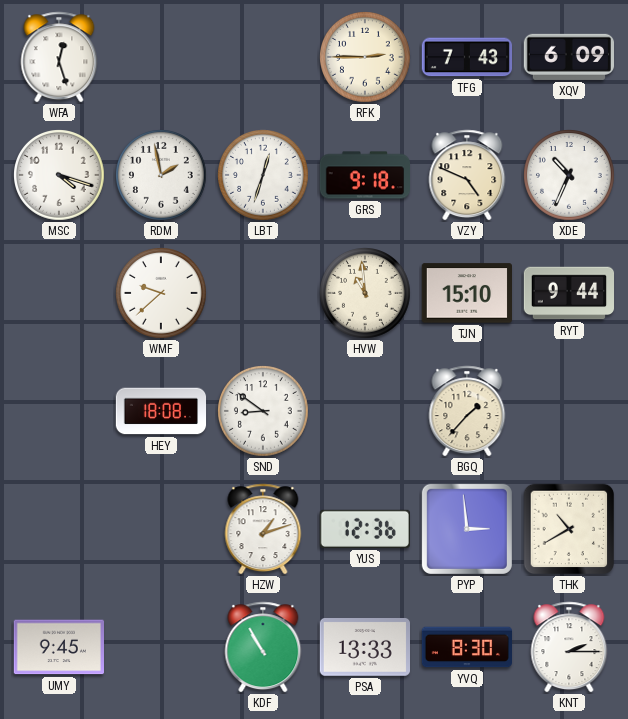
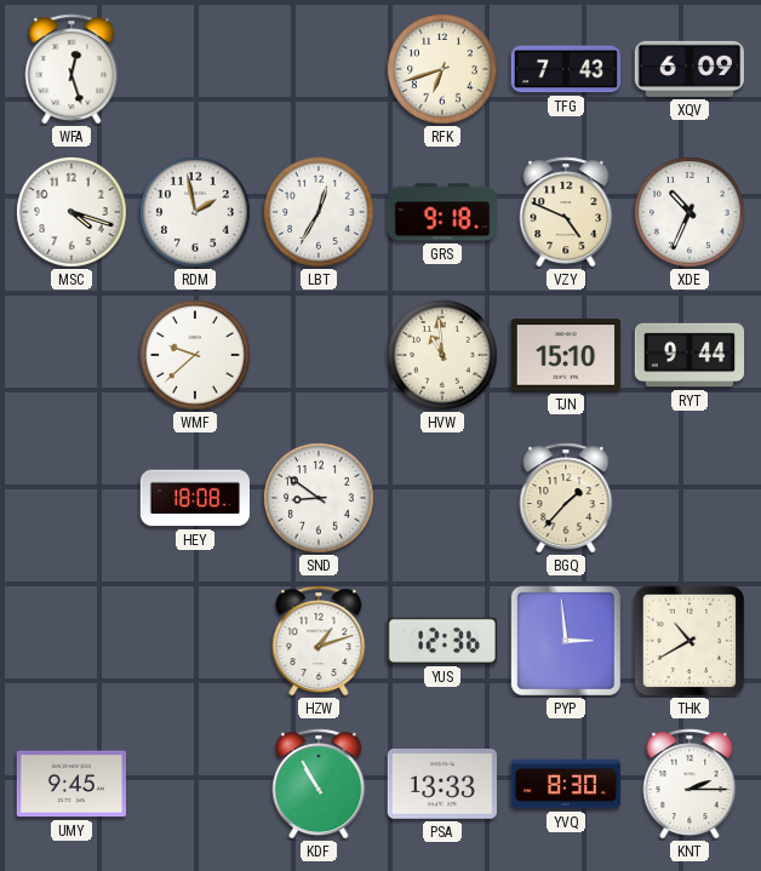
RFK: 2:45 -> 6:42
LBT: 12:33 -> 12:35
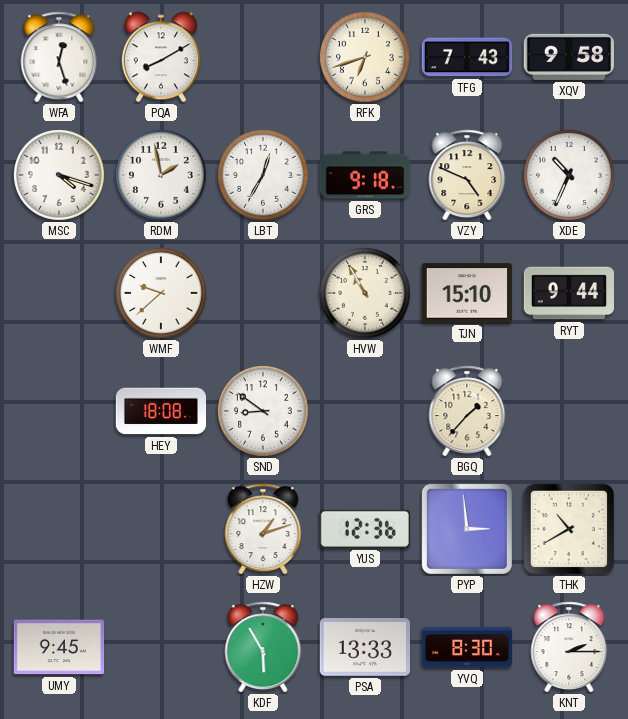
PQA: none -> 8:10
XQV: 6:09 -> 9:58
HVW: 10:59 -> 10:55
KDF: 10:55 -> 5:55
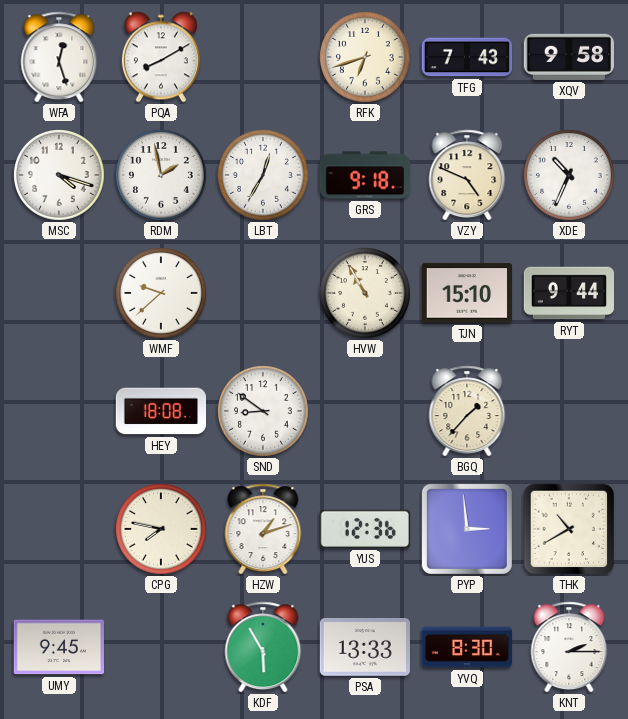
CPG: none -> 7:47
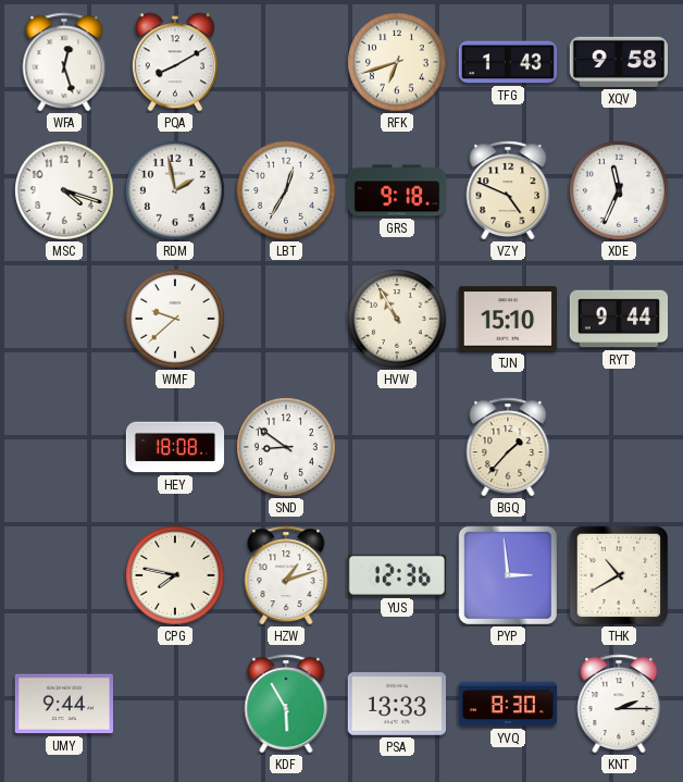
TFG: 7:43 -> 1:43
XDE: 10:34 -> 11:34
UMY: 9:45 -> 9:44
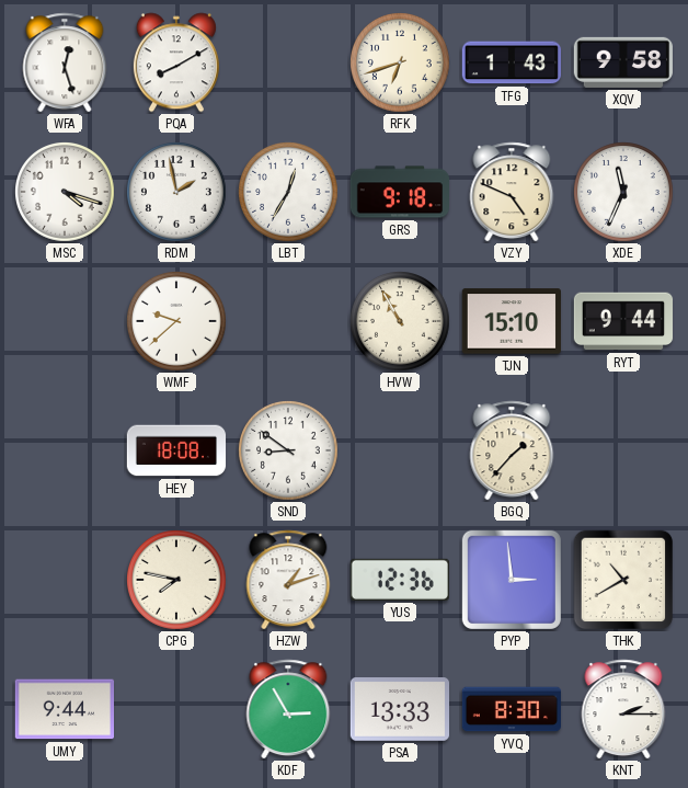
KDF: 5:55 -> 2:55
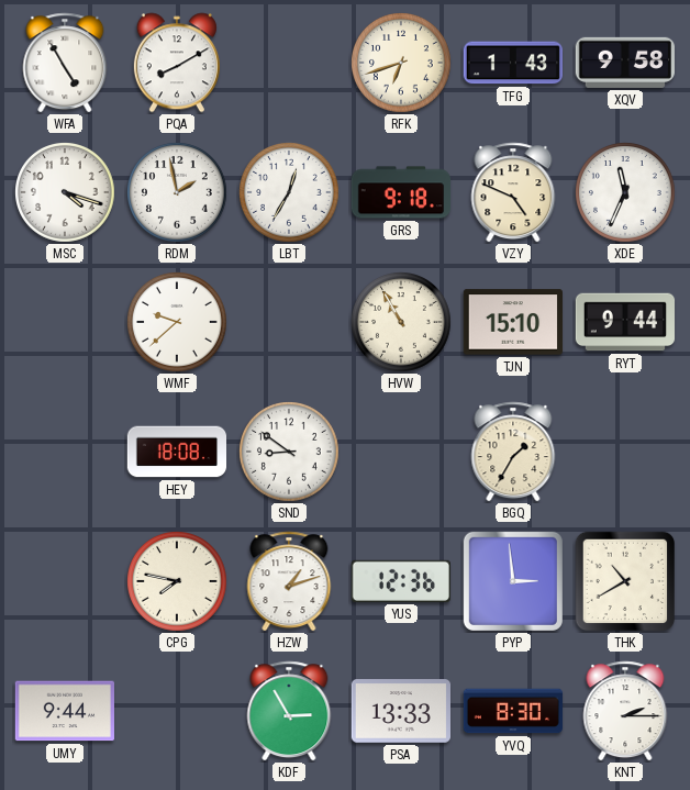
WFA: 12:27 -> 4:55
BGQ: 1:37 -> 1:35
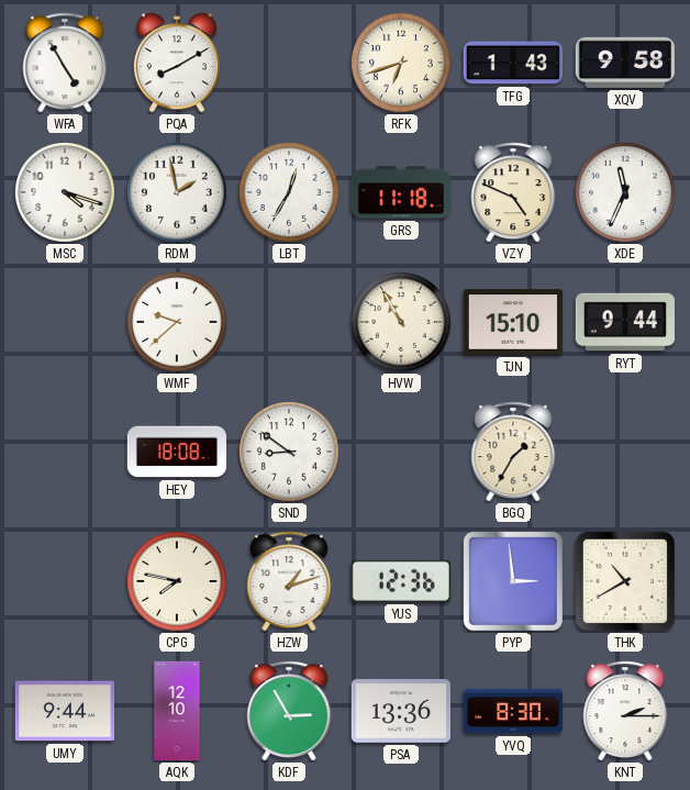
GRS: 9:18 -> 11:18
AQK: none -> 12:10
PSA: 13:33 -> 13:36
